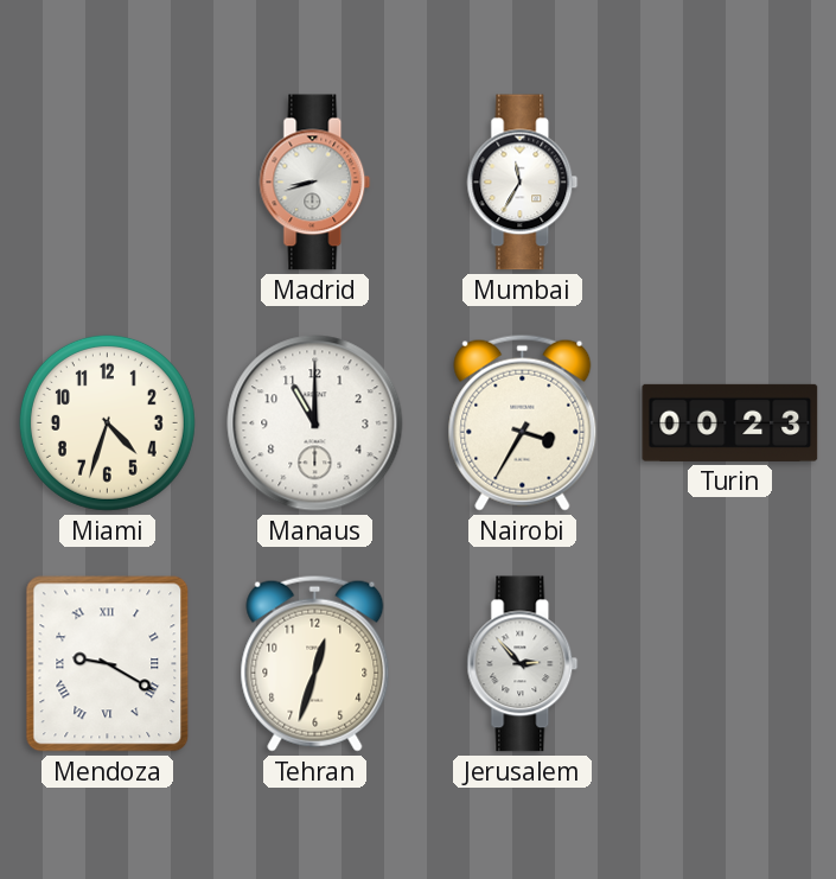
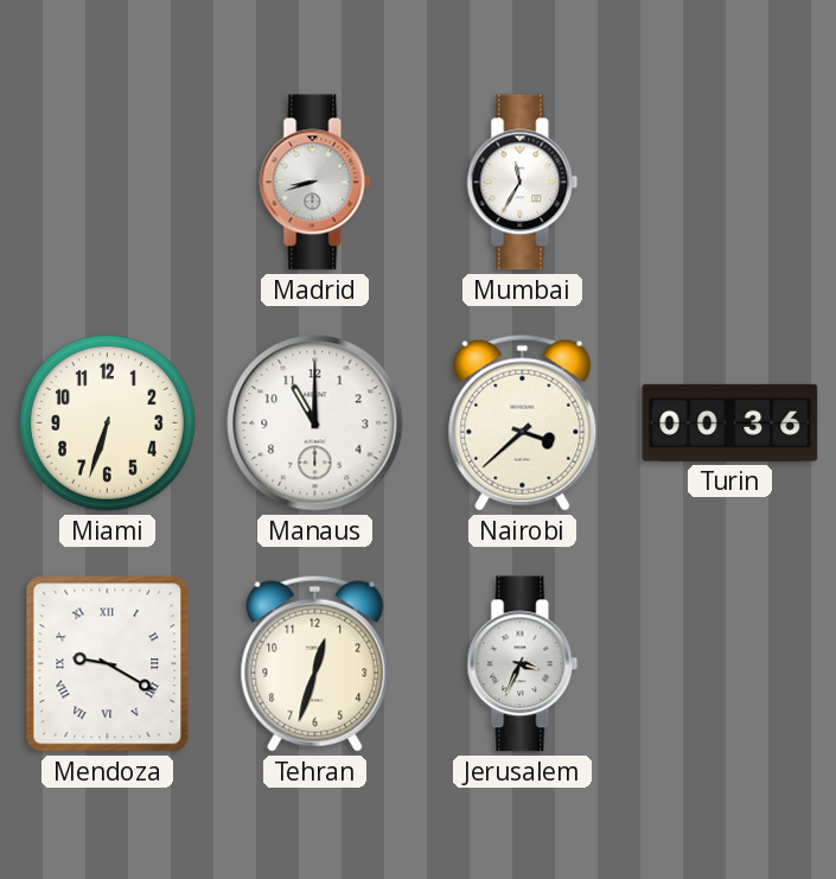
Miami: 4:33 -> 6:33
Nairobi: 3:35 -> 3:38
Turin: 00:23 -> 00:36
Jerusalem: 2:53 -> 3:34
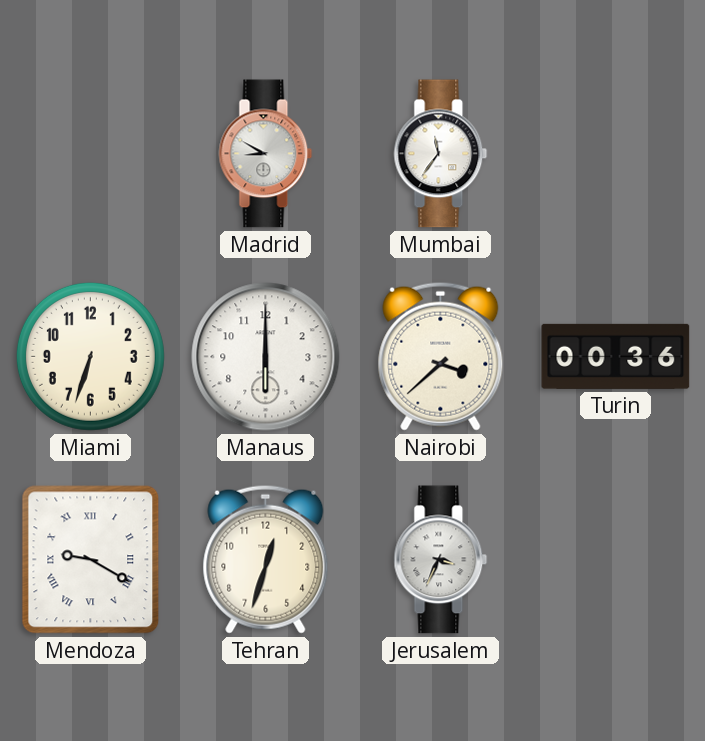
Madrid: 8:42 -> 8:50
Mumbai: 11:35 -> 11:36
Manaus: 11:00 -> 6:00
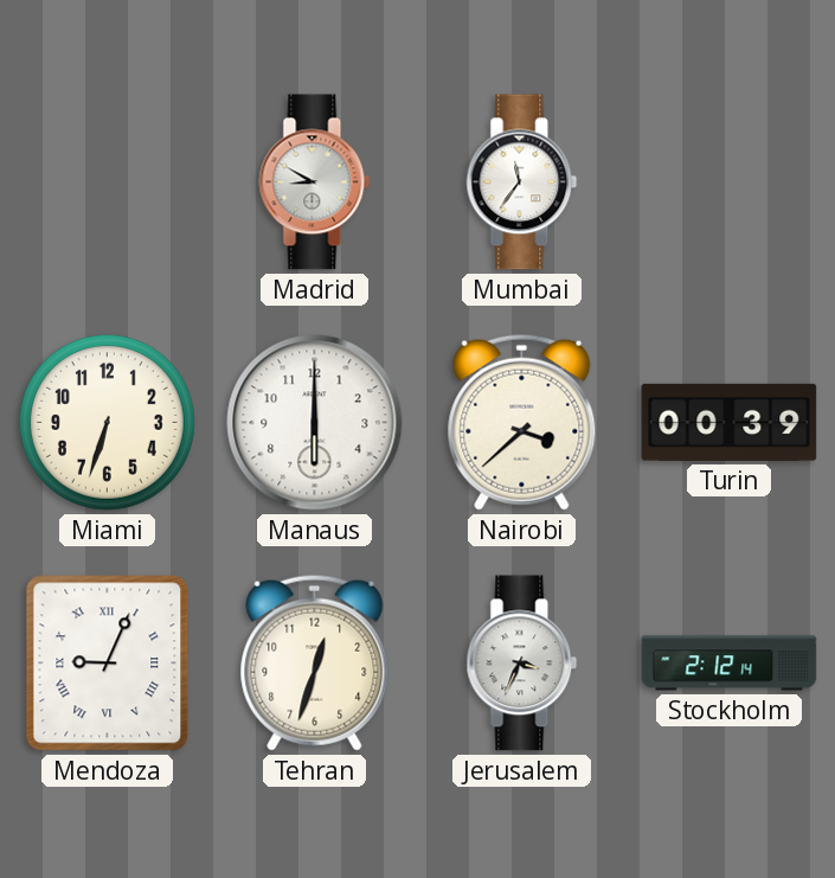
Turin: 00:36 -> 00:39
Mendoza: 9:20 -> 9:04
Stockholm: none -> 2:12
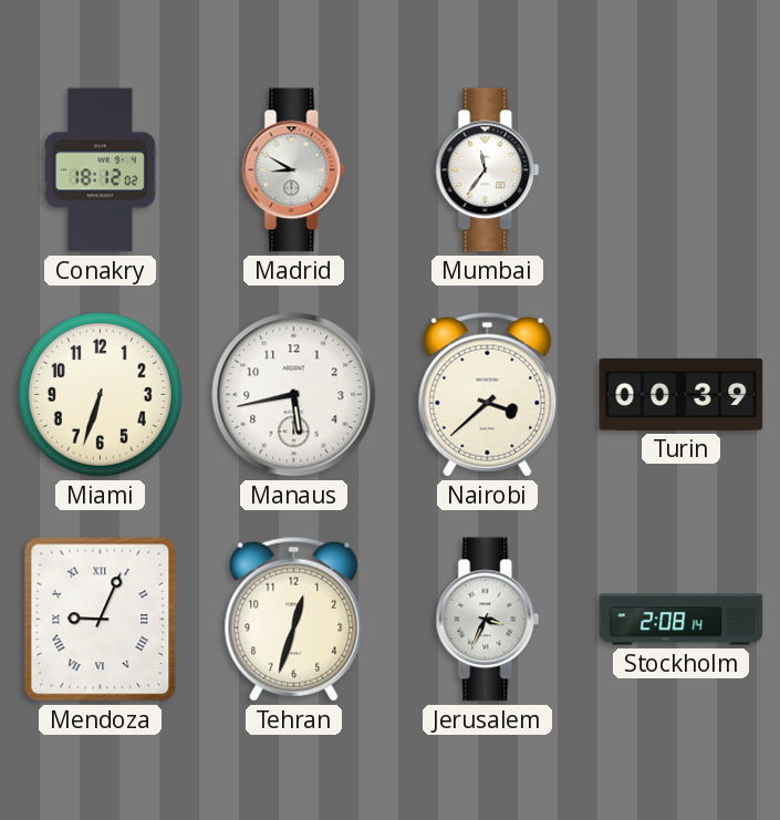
Conakry: none -> 18:12
Manaus: 6:00 -> 5:43
Stockholm: 2:12 -> 2:08
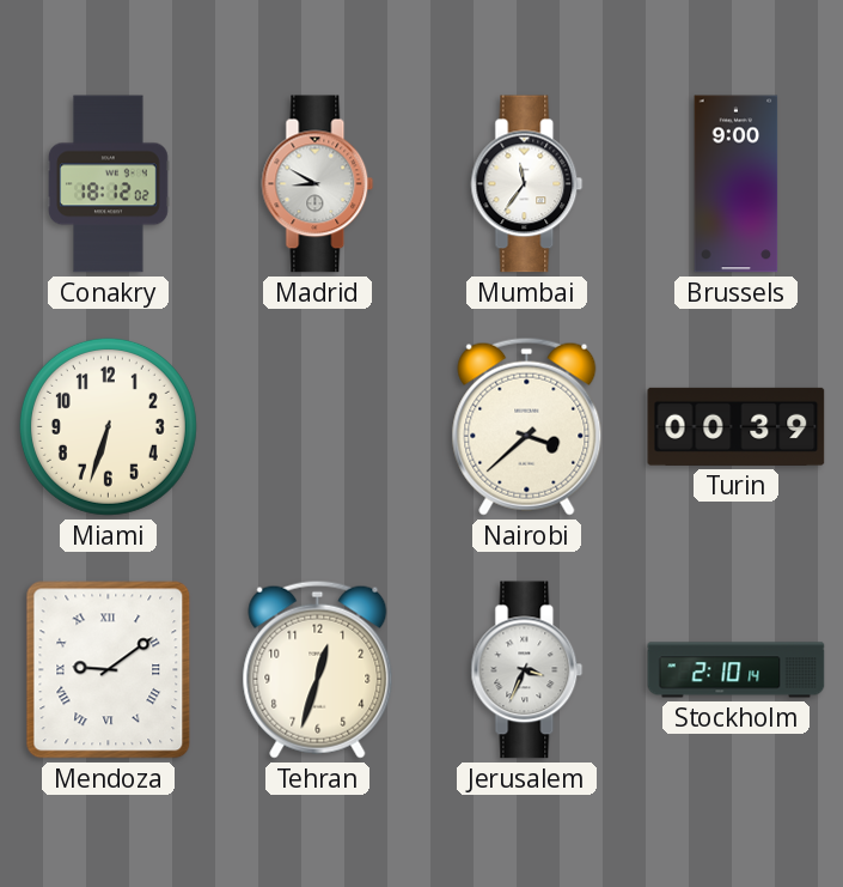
Brussels: none -> 9:00
Manaus: 5:43 -> none
Mendoza: 9:04 -> 9:09
Stockholm: 2:08 -> 2:10
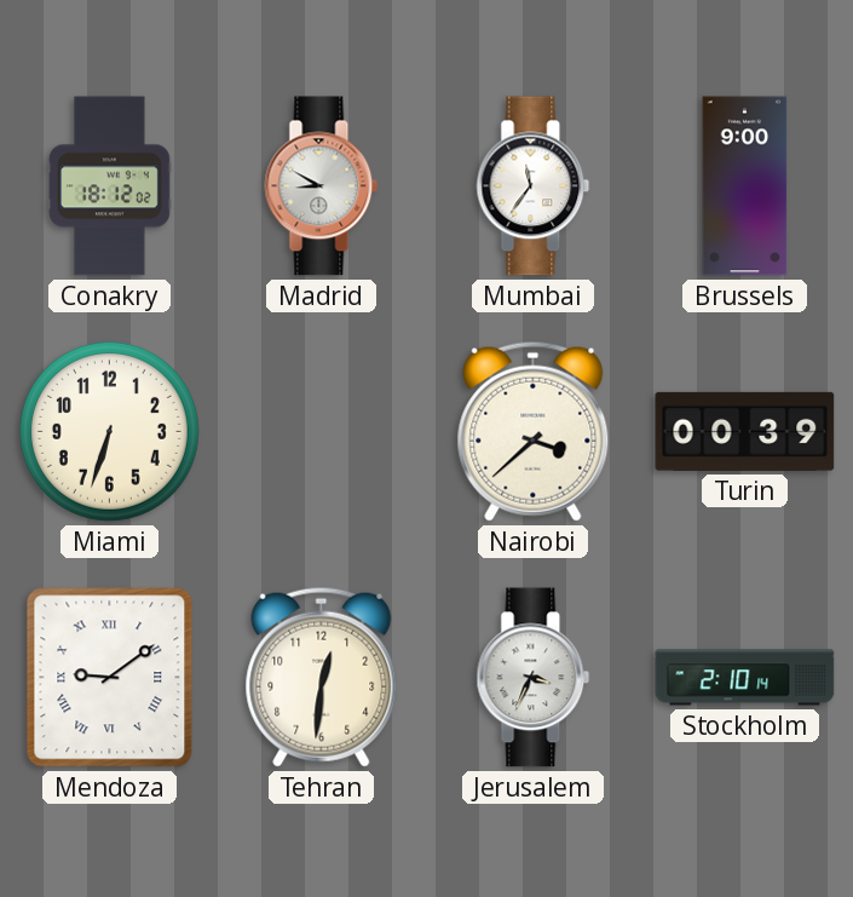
Tehran: 12:33 -> 12:31
